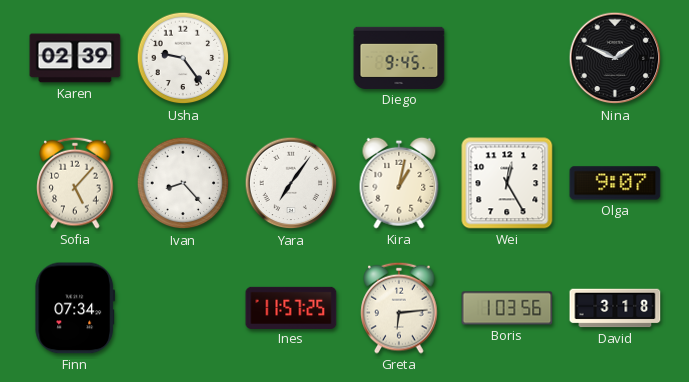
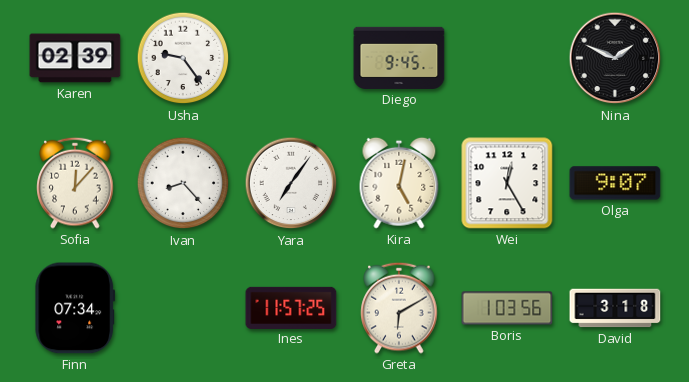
Sofia: 5:07 -> 12:07
Kira: 1:02 -> 5:02
Greta: 6:14 -> 6:10
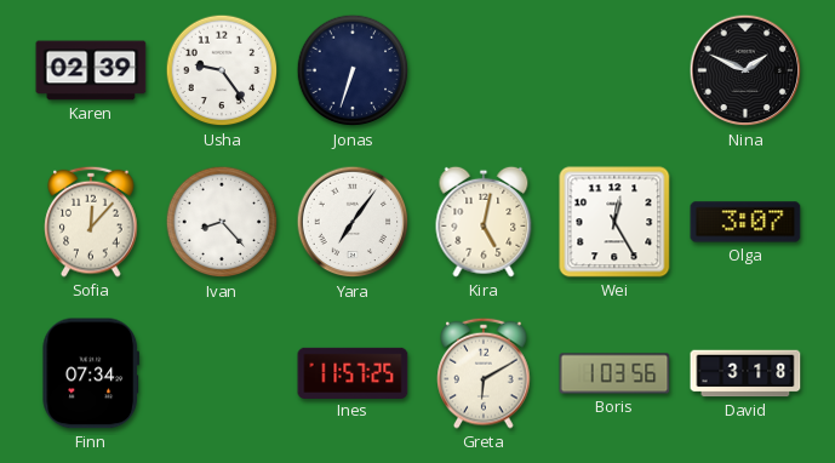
Jonas: none -> 6:33
Diego: 9:45 -> none
Olga: 9:07 -> 3:07
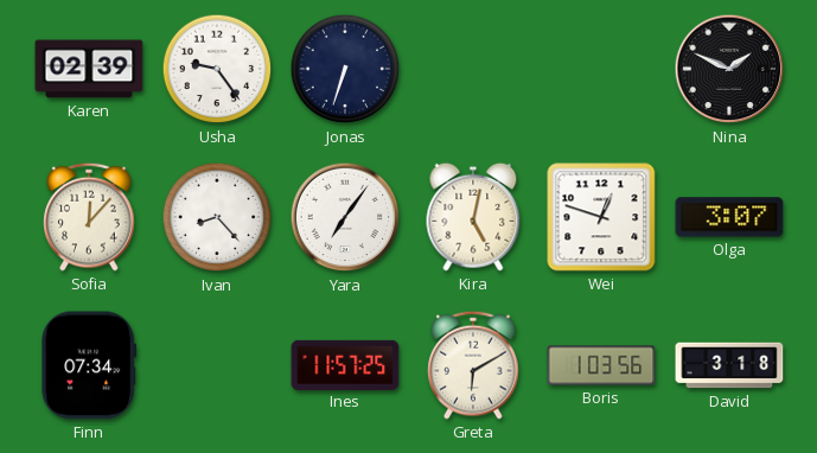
Wei: 12:25 -> 12:48
